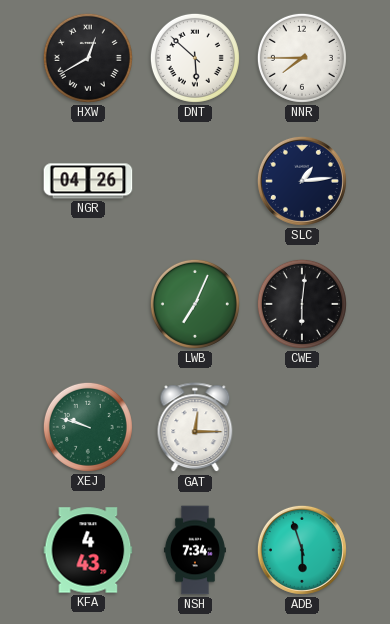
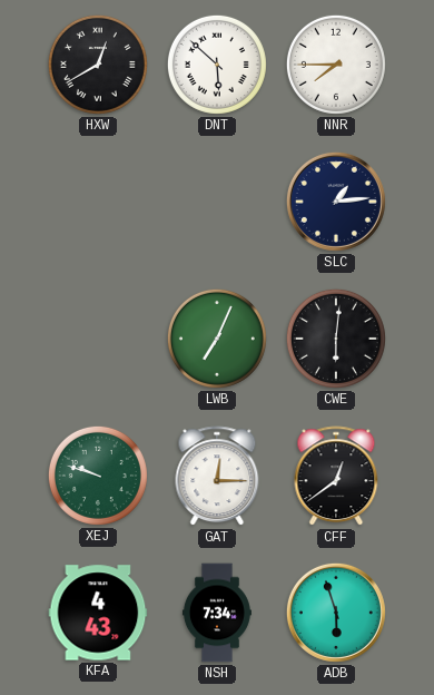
NGR: 04:26 -> none
CFF: none -> 12:39
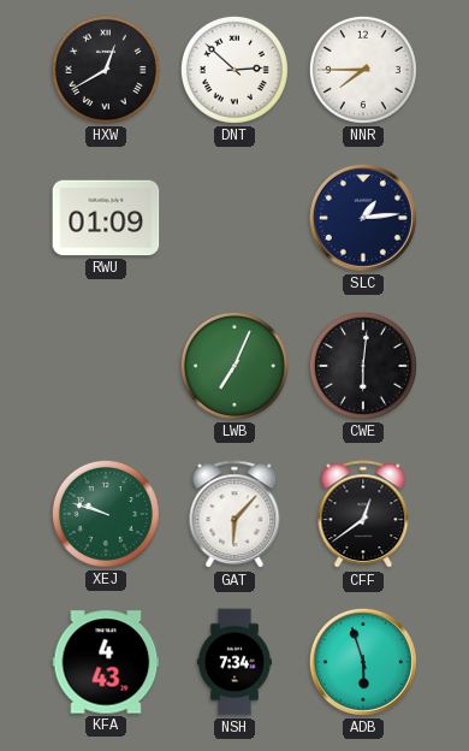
DNT: 5:52 -> 2:52
RWU: none -> 01:09
GAT: 12:15 -> 6:07
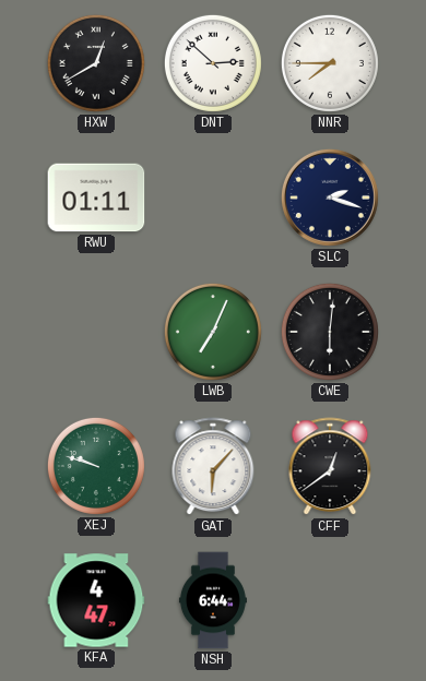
RWU: 01:09 -> 01:11
SLC: 1:14 -> 2:18
KFA: 4:43 -> 4:47
NSH: 7:34 -> 6:44
ADB: 5:57 -> none
